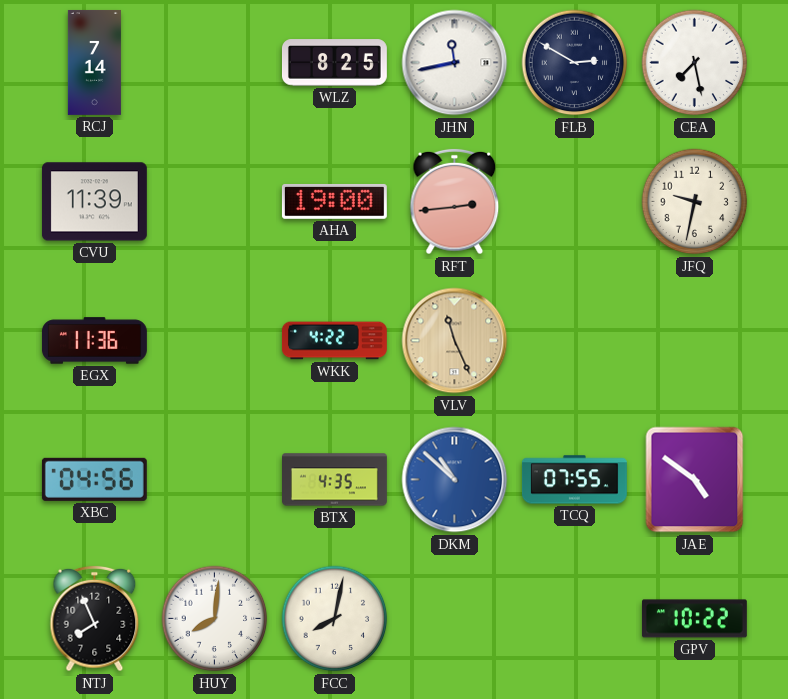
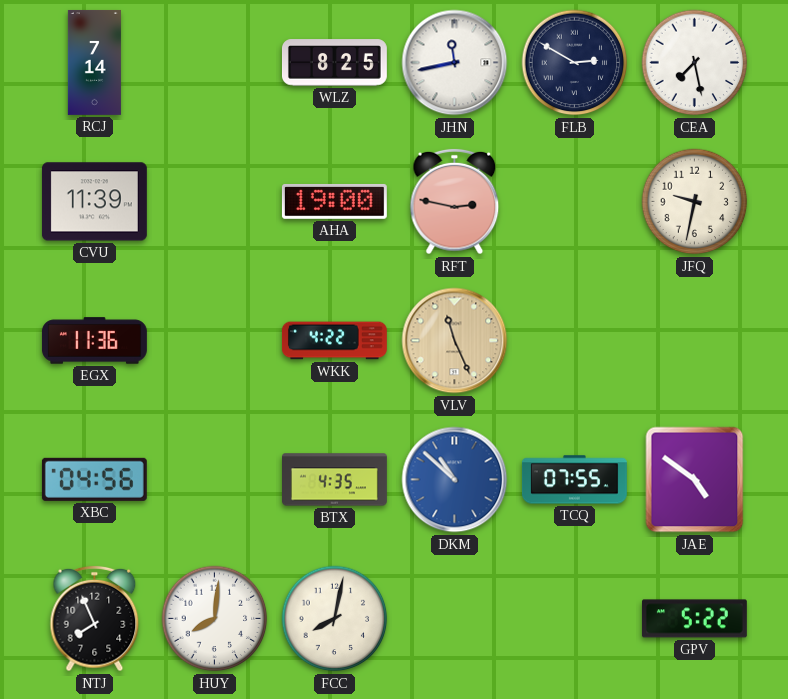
RFT: 2:44 -> 2:47
GPV: 10:22 -> 5:22
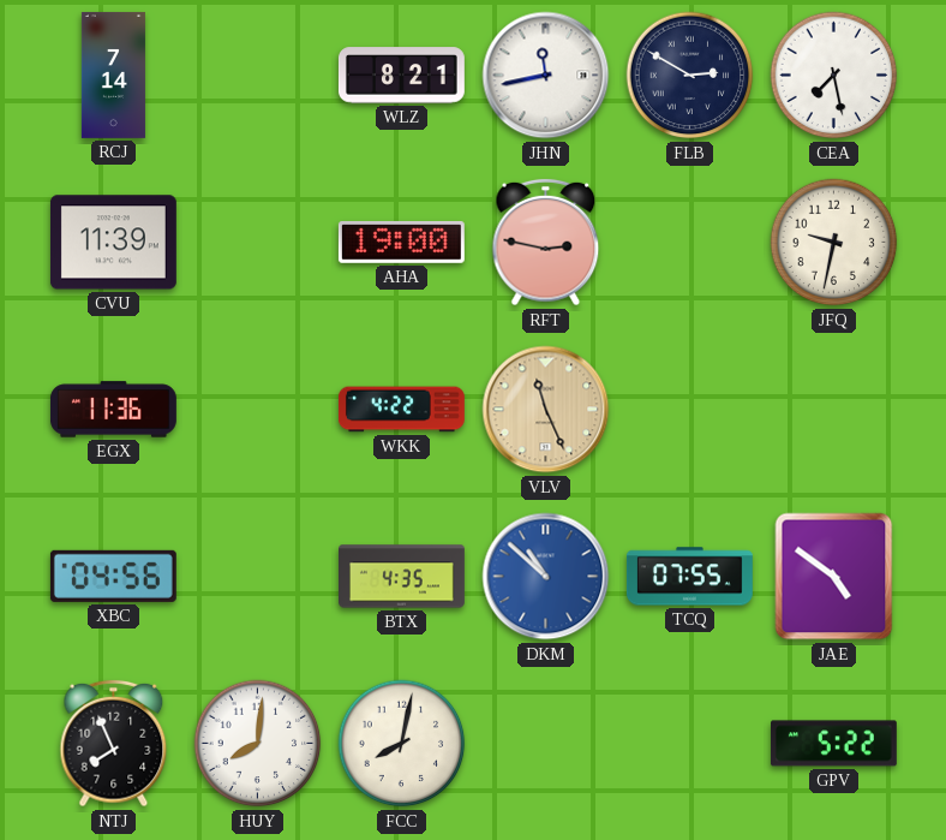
WLZ: 8:25 -> 8:21
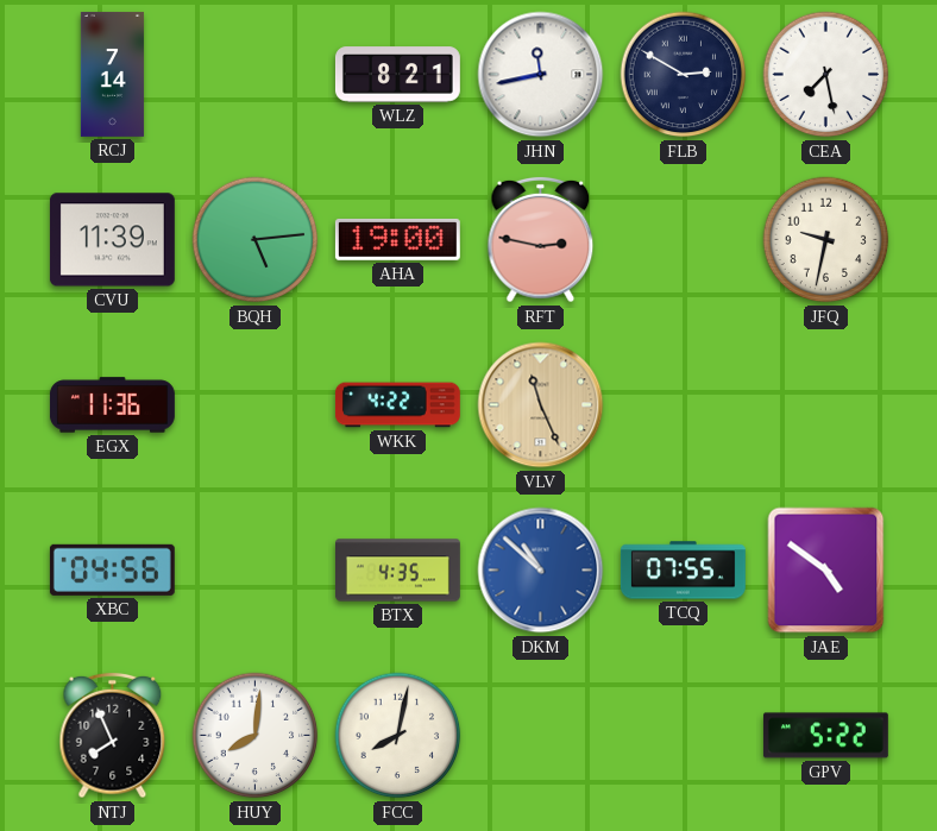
BQH: none -> 5:14
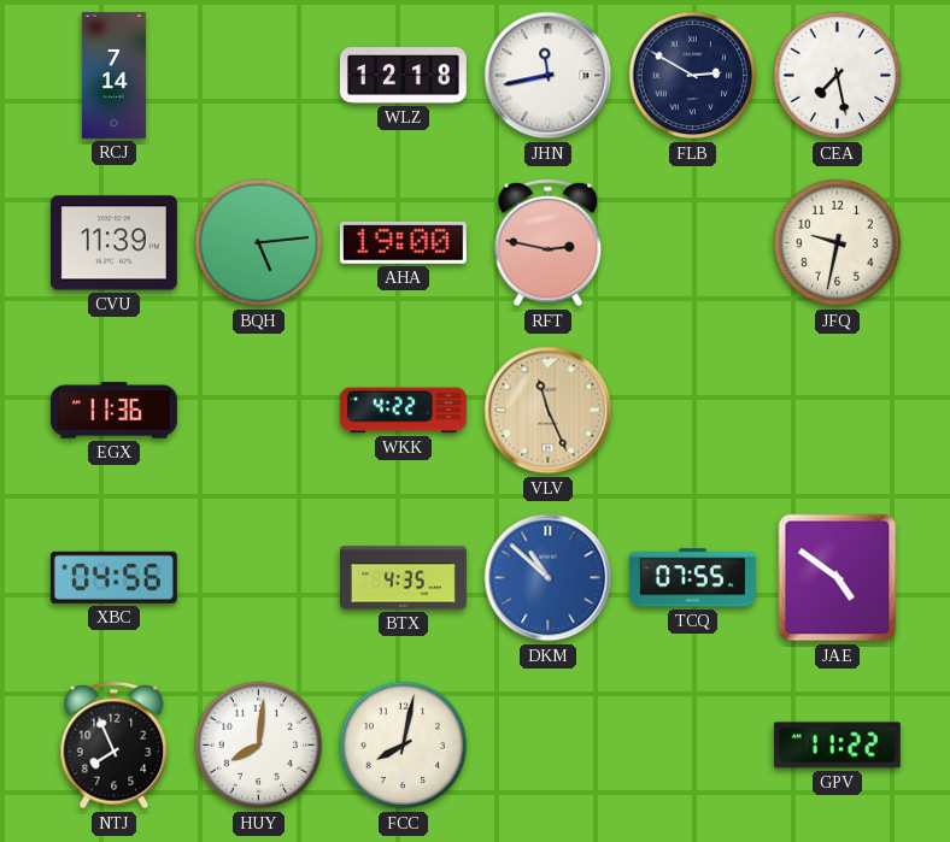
WLZ: 8:21 -> 12:18
GPV: 5:22 -> 11:22
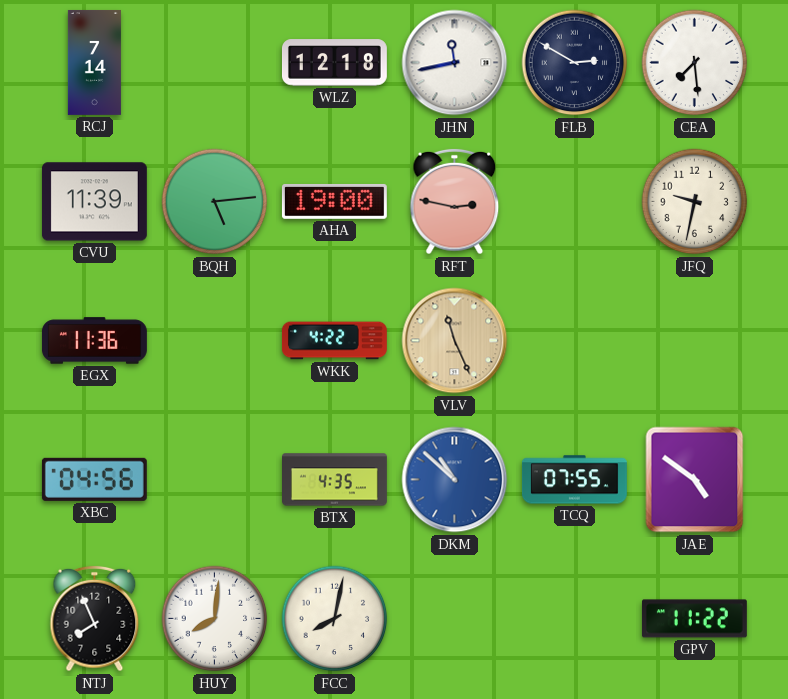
CEA: 7:28 -> 7:29
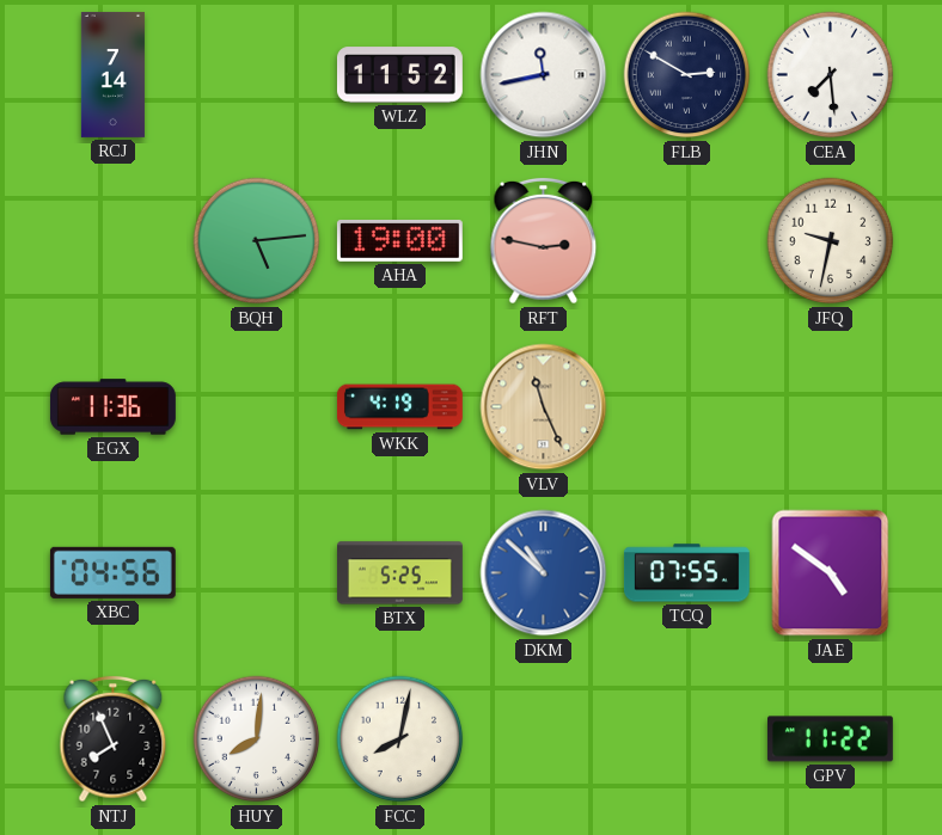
WLZ: 12:18 -> 11:52
CVU: 11:39 -> none
WKK: 4:22 -> 4:19
BTX: 4:35 -> 5:25
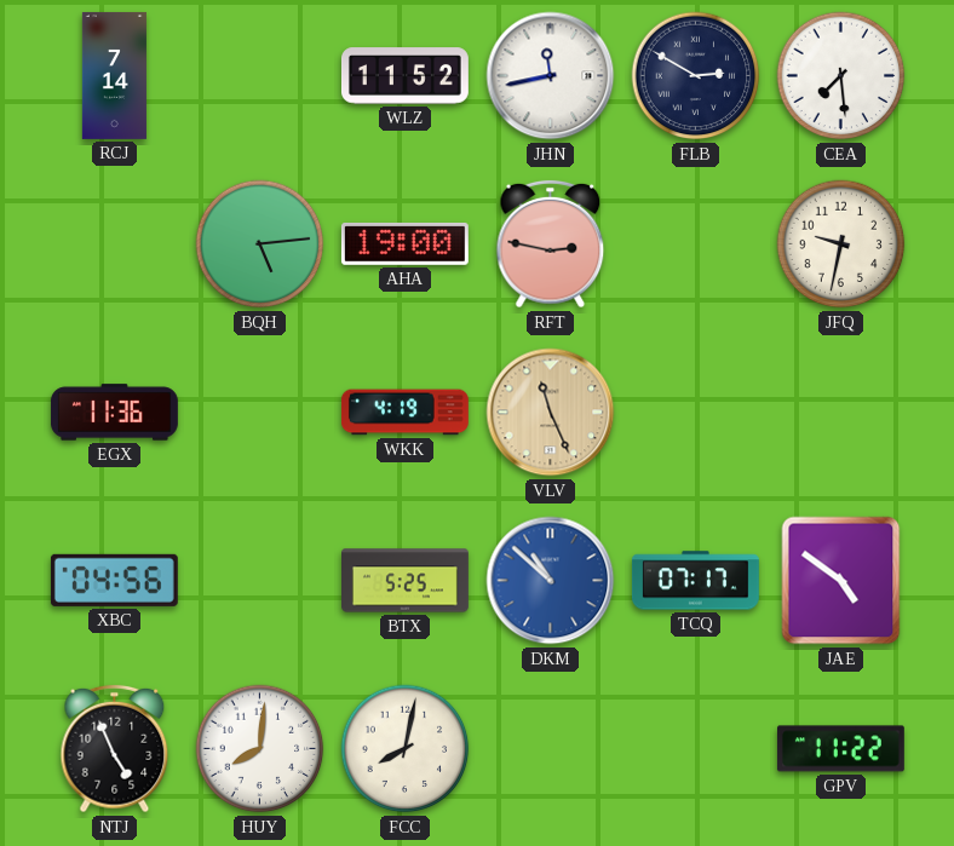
TCQ: 07:55 -> 07:17
NTJ: 7:56 -> 4:56
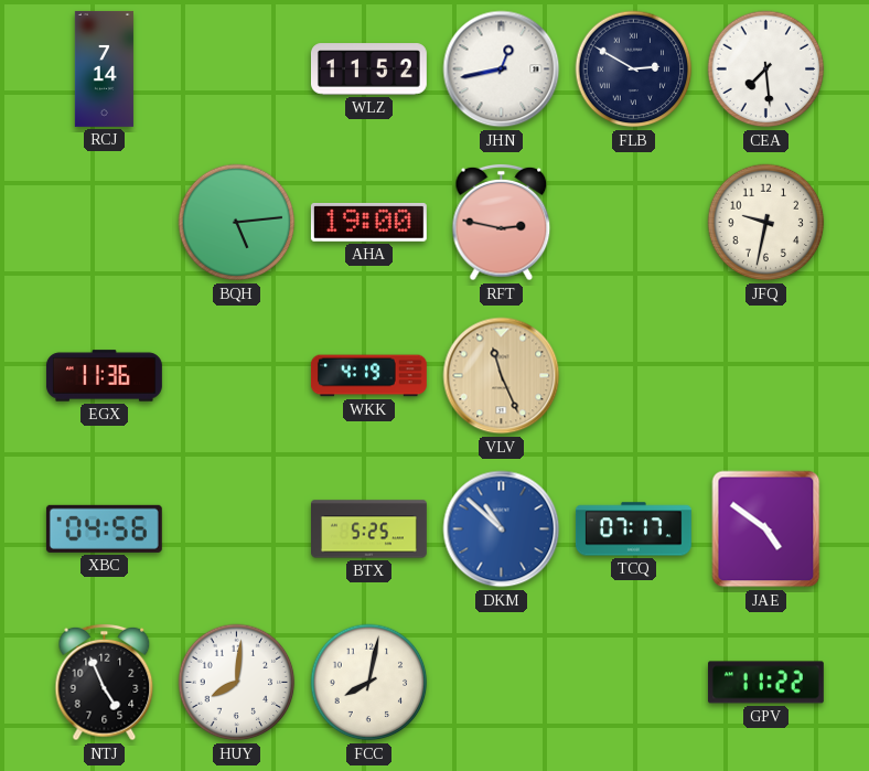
JHN: 11:43 -> 12:43
